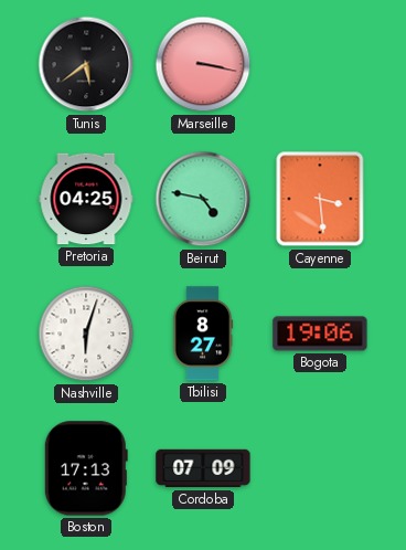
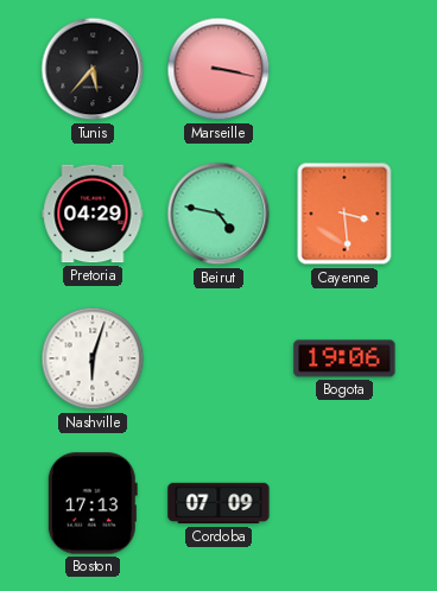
Tunis: 5:39 -> 5:37
Pretoria: 04:25 -> 04:29
Tbilisi: 8:27 -> none
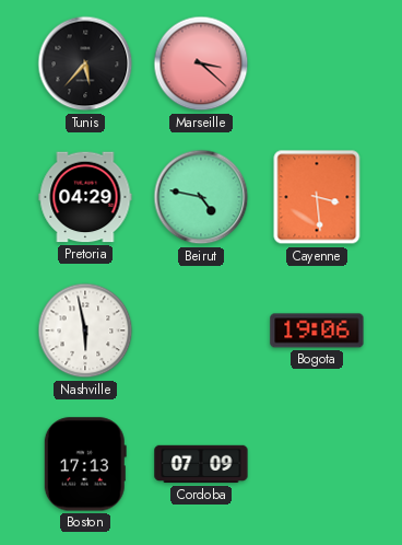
Marseille: 3:17 -> 3:22
Nashville: 6:03 -> 5:58
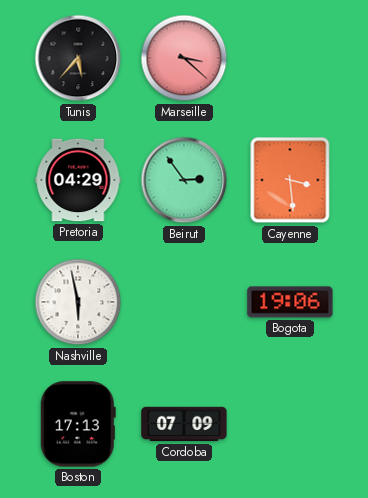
Beirut: 4:47 -> 2:54
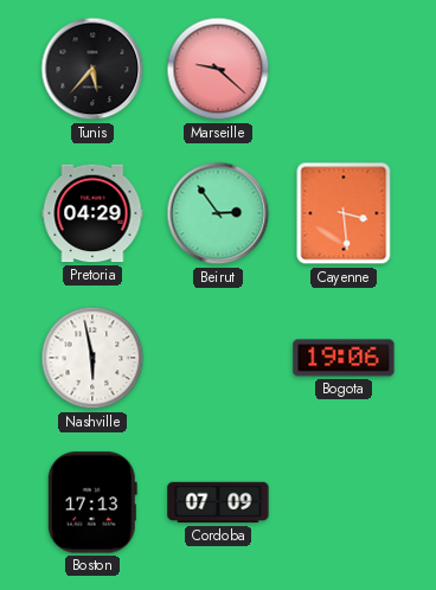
Marseille: 3:22 -> 9:22
